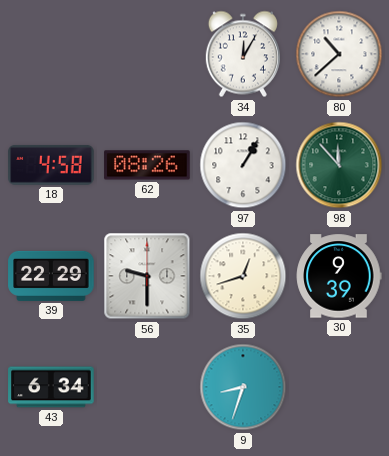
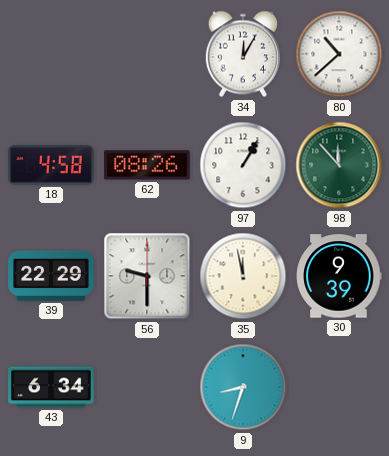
35: 12:42 -> 11:58
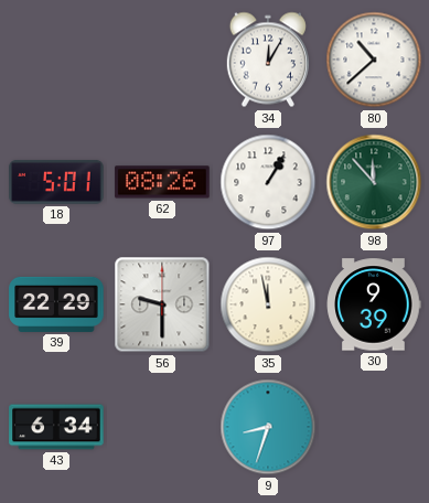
18: 4:58 -> 5:01
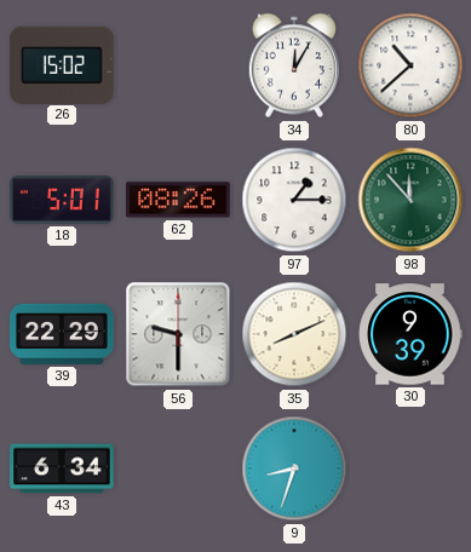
26: none -> 15:02
97: 1:05 -> 1:15
35: 11:58 -> 8:11
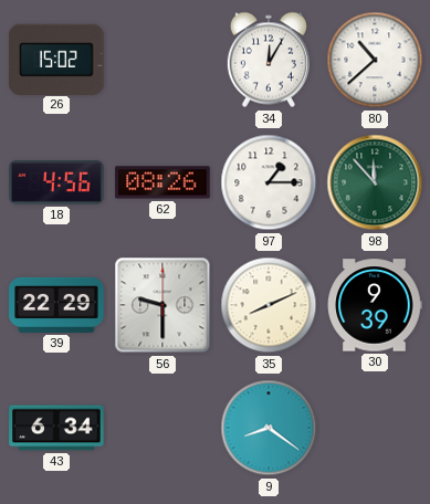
18: 5:01 -> 4:56
9: 8:33 -> 8:21
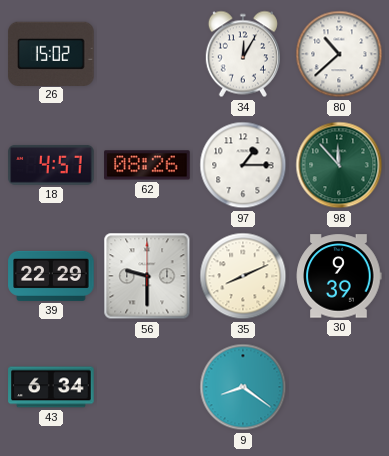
18: 4:56 -> 4:57
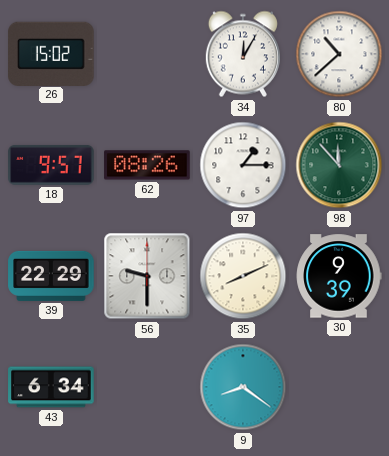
18: 4:57 -> 9:57
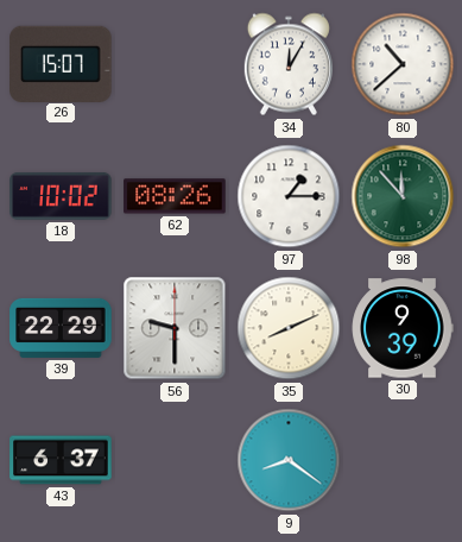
26: 15:02 -> 15:07
18: 9:57 -> 10:02
43: 6:34 -> 6:37
